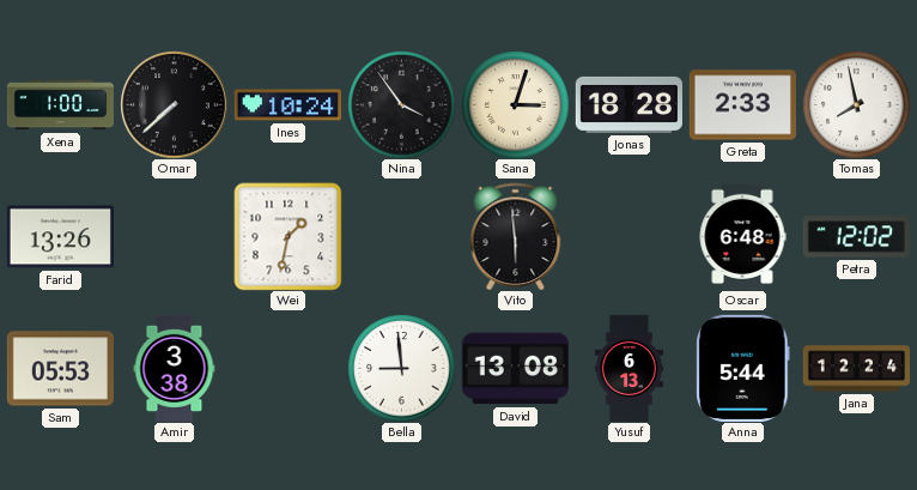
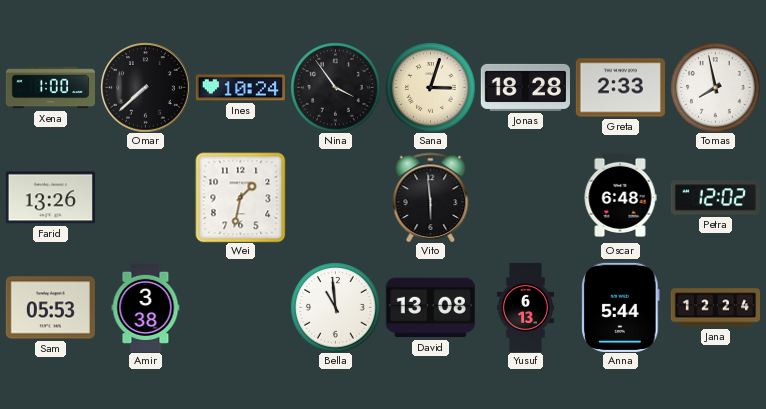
Bella: 8:59 -> 10:59
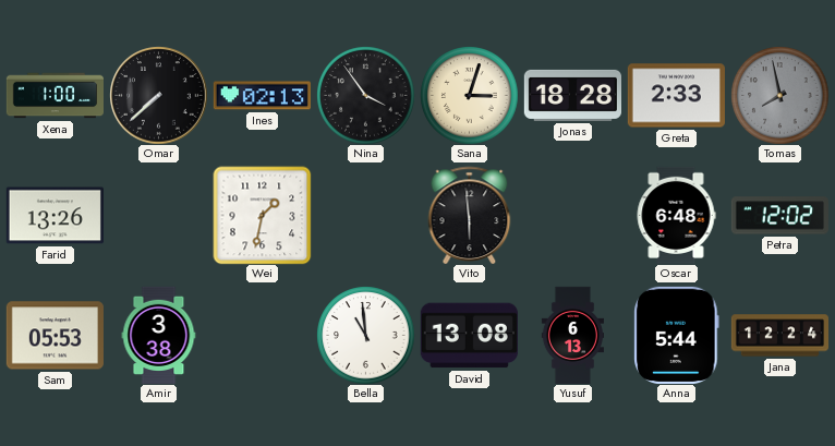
Ines: 10:24 -> 02:13
Tomas dial: white -> grey
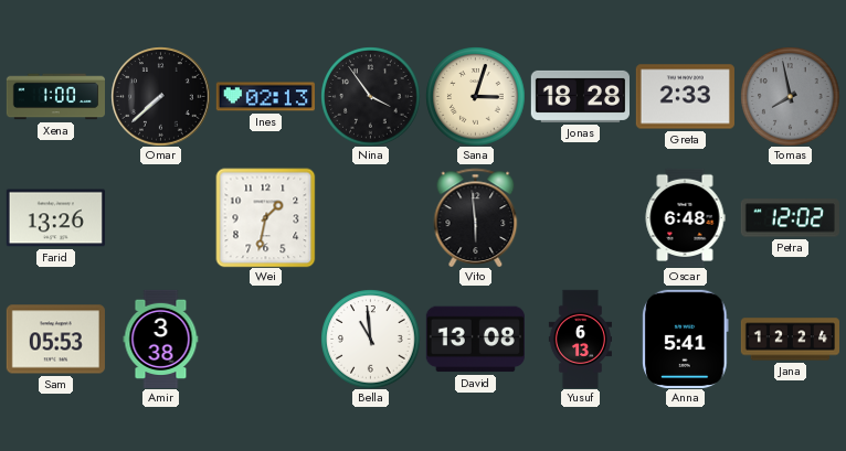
Anna: 5:44 -> 5:41
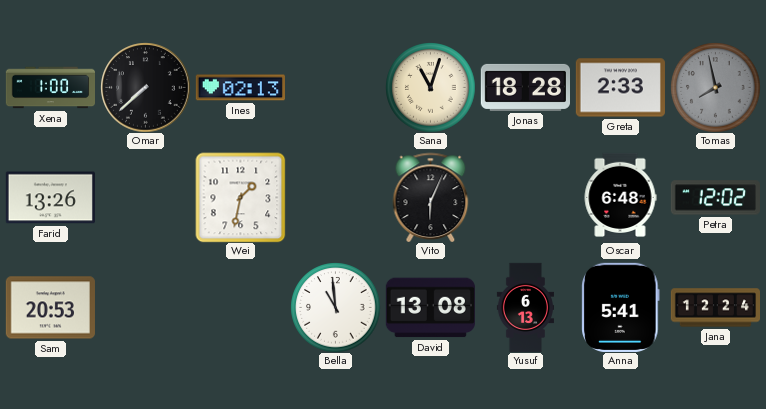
Nina: 3:54 -> none
Sana: 3:03 -> 11:03
Vito: 5:59 -> 6:04
Sam: 05:53 -> 20:53
Amir: 3:38 -> none
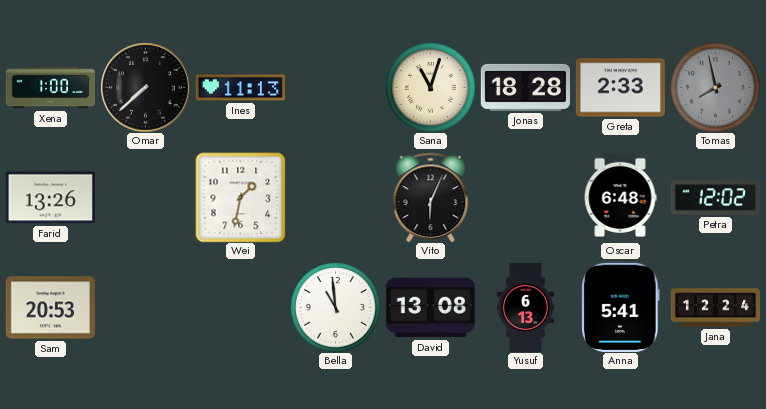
Ines: 02:13 -> 11:13
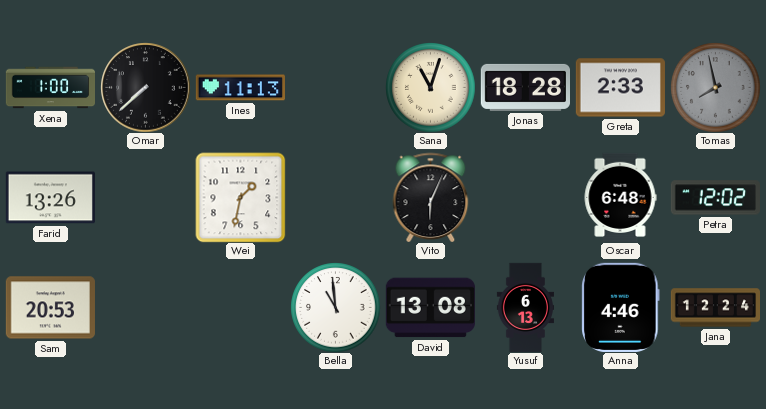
Anna: 5:41 -> 4:46
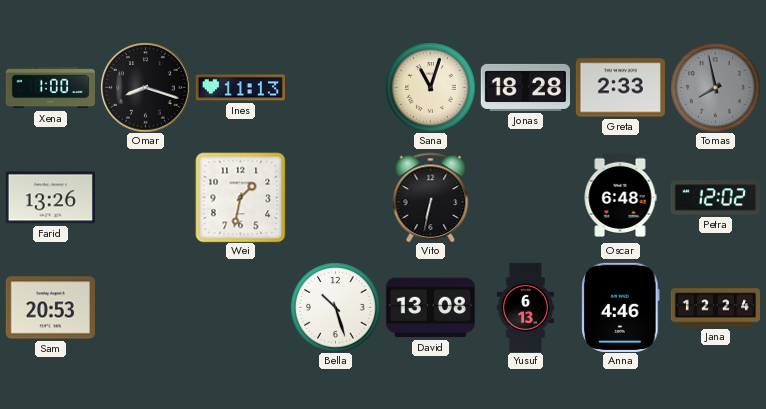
Omar: 7:38 -> 8:18
Vito: 6:04 -> 6:32
Bella: 10:59 -> 10:27
